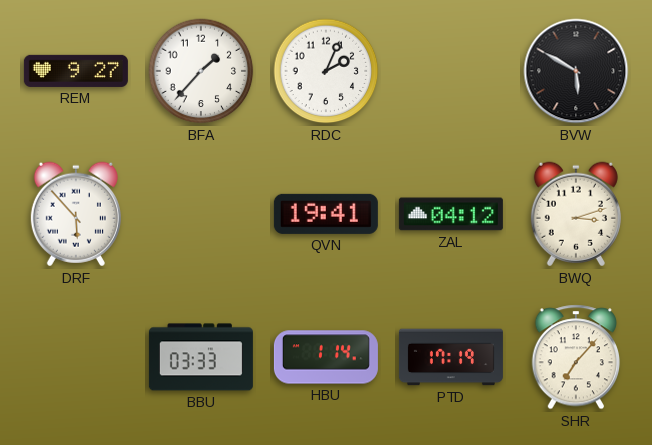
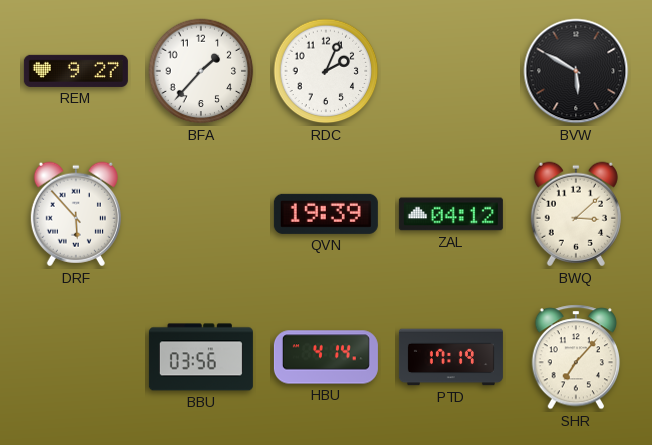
QVN: 19:41 -> 19:39
BWQ: 3:12 -> 3:08
BBU: 03:33 -> 03:56
HBU: 1:14 -> 4:14
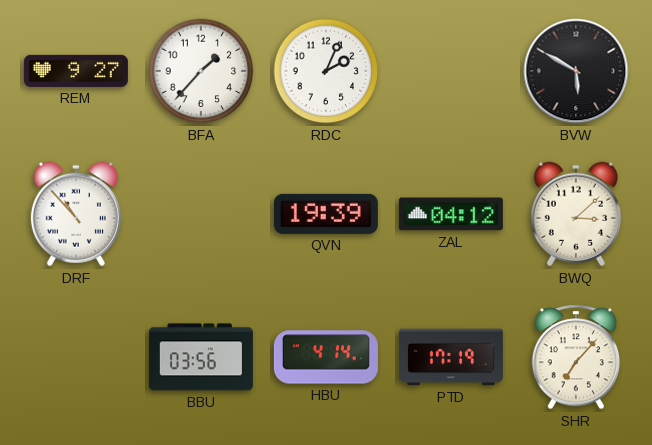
DRF: 5:53 -> 10:53
